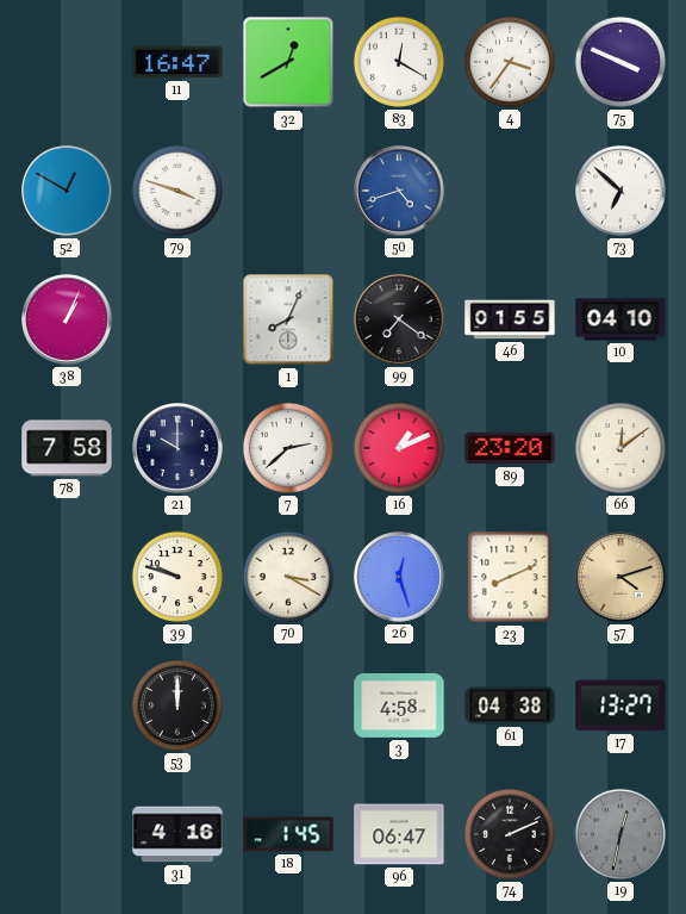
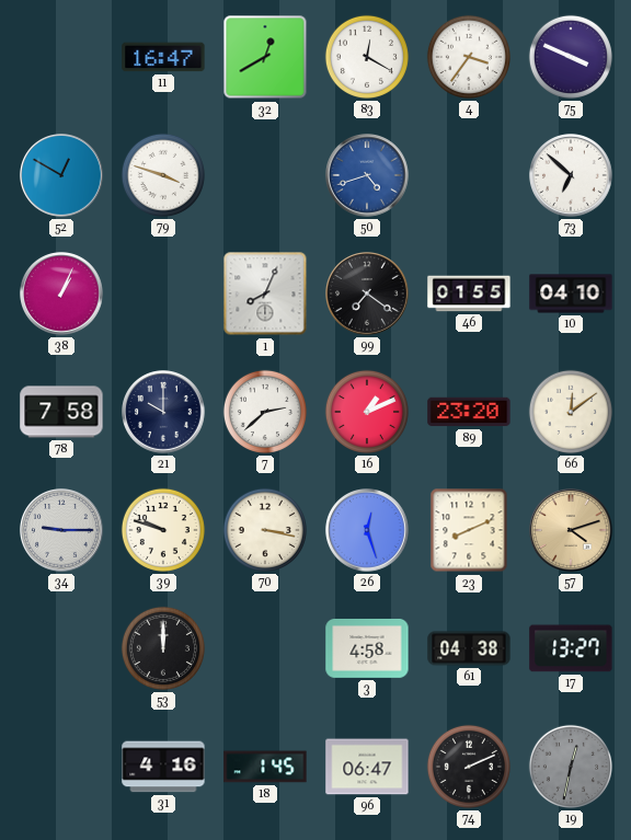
34: none -> 9:15
70: 3:20 -> 3:17
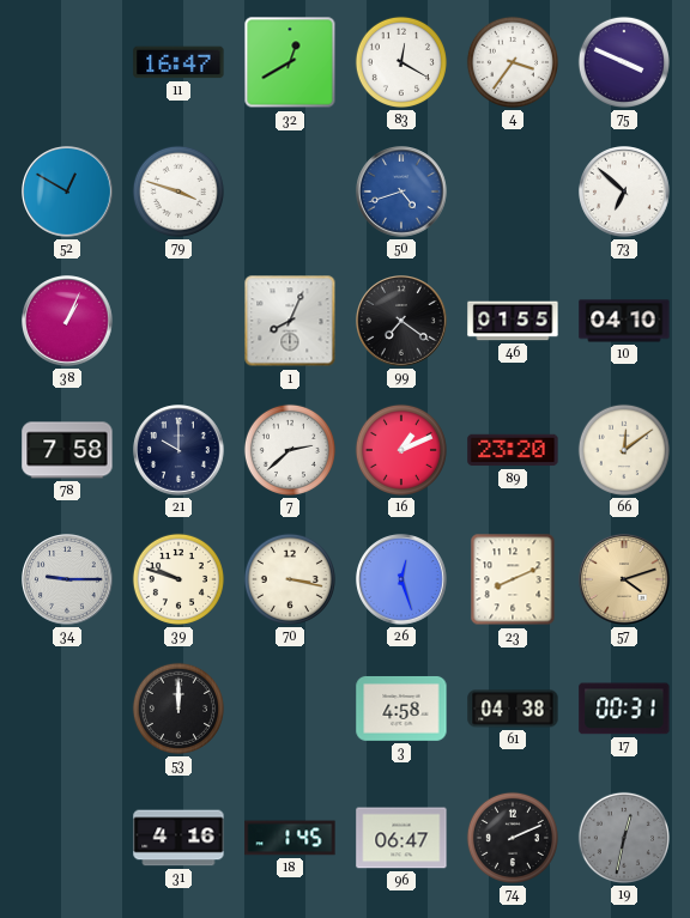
17: 13:27 -> 00:31
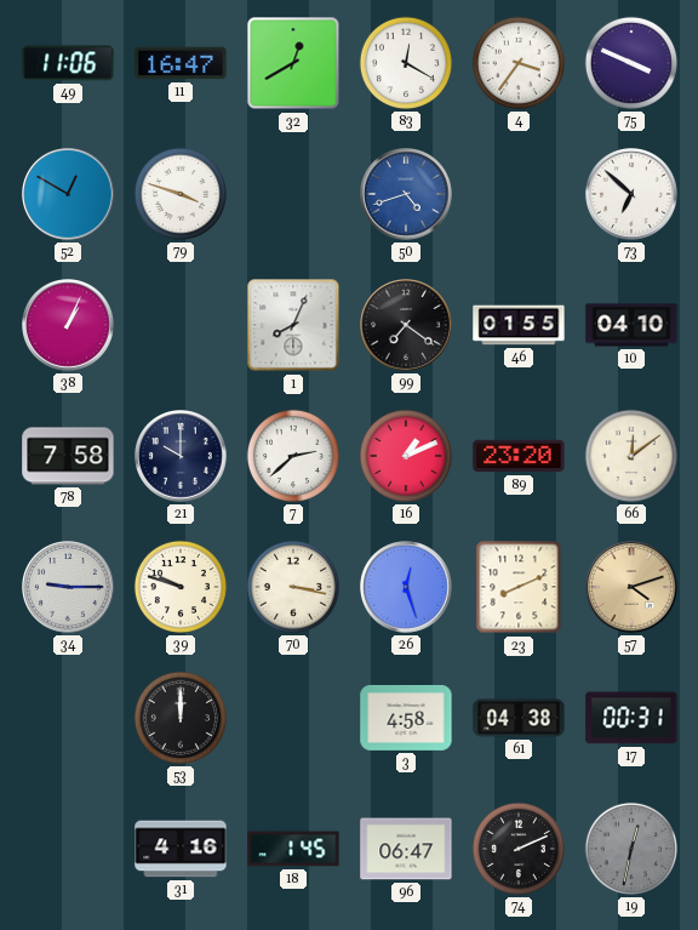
49: none -> 11:06
